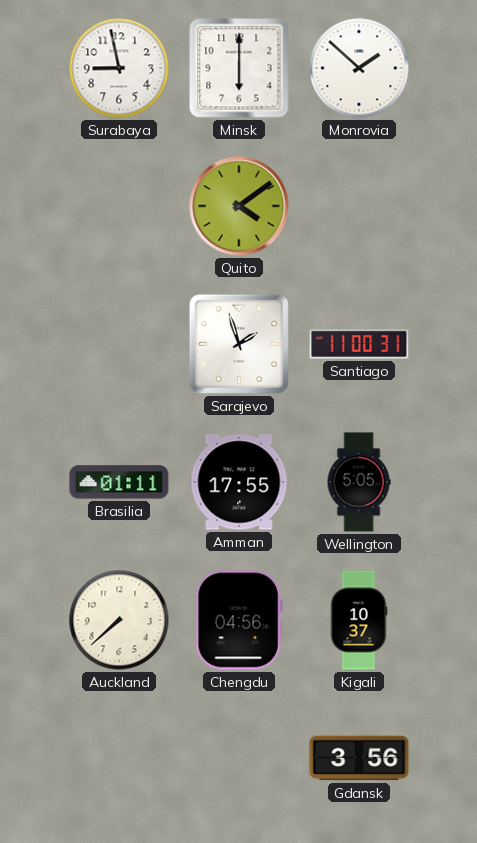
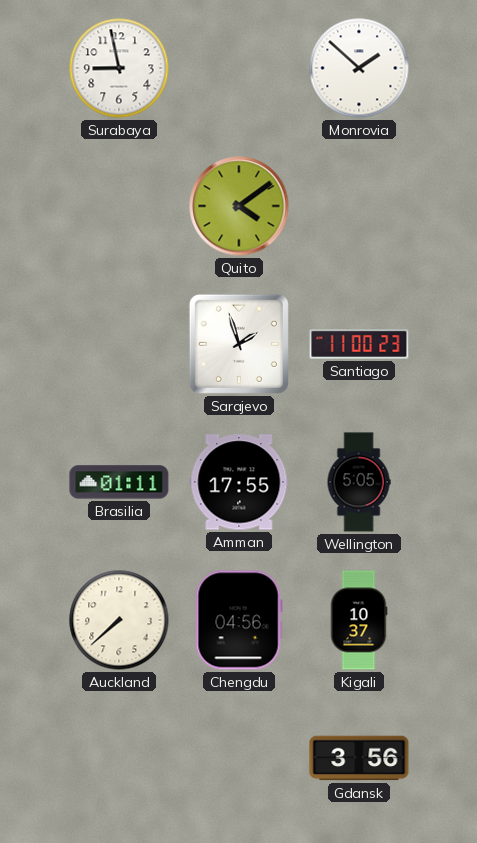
Minsk: 6:00 -> none
Santiago: 11:00:31 -> 11:00:23
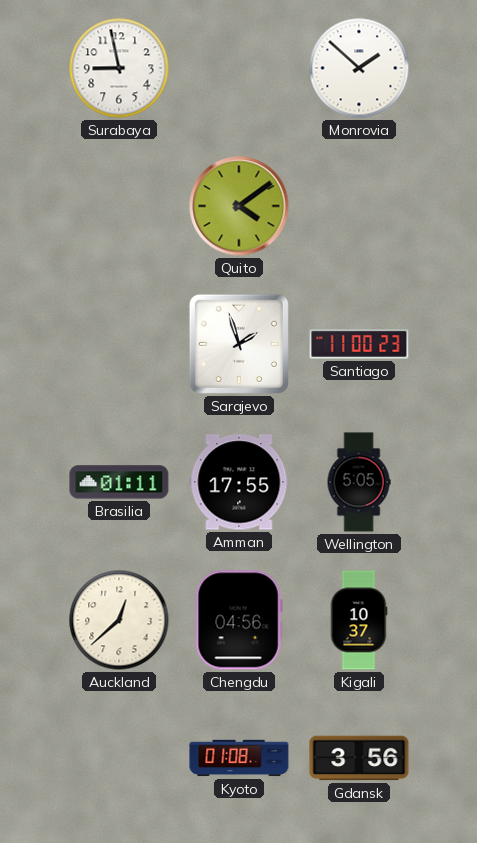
Auckland: 7:38 -> 12:38
Kyoto: none -> 01:08
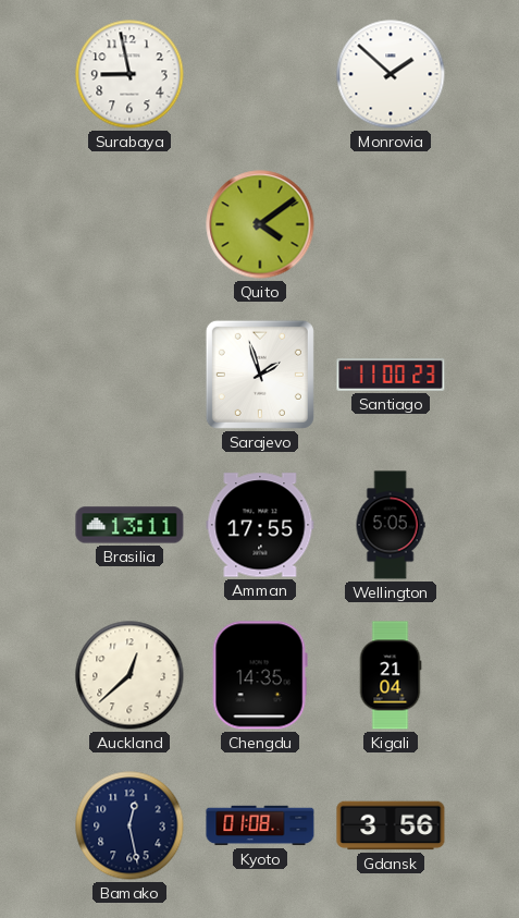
Brasilia: 01:11 -> 13:11
Chengdu: 04:56 -> 14:35
Kigali: 10:37 -> 21:04
Bamako: none -> 12:28
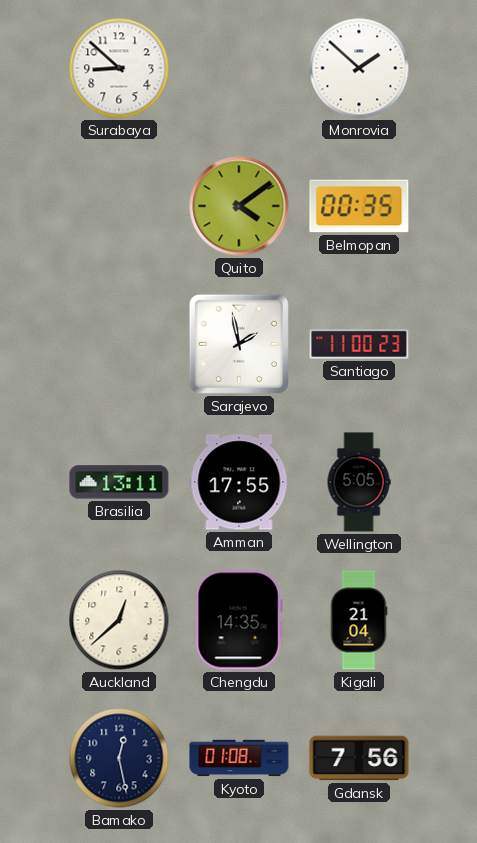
Surabaya: 8:58 -> 8:52
Belmopan: none -> 00:35
Sarajevo: 1:57 -> 1:58
Gdansk: 3:56 -> 7:56
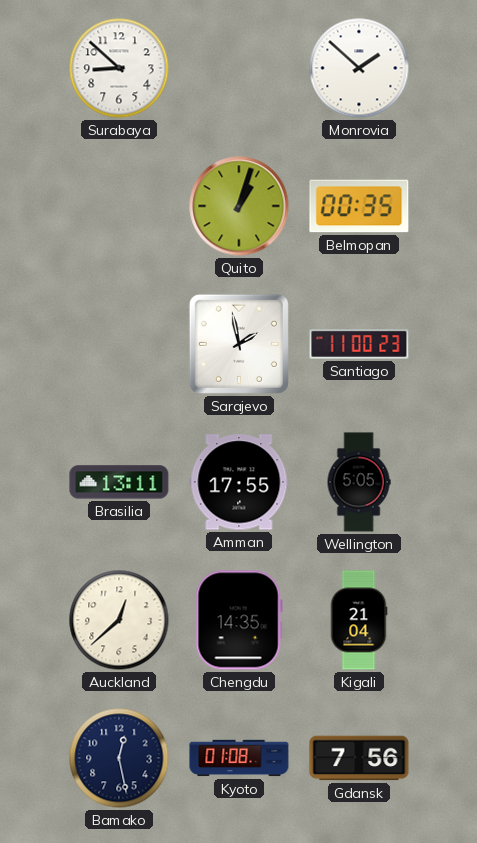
Quito: 4:09 -> 1:03
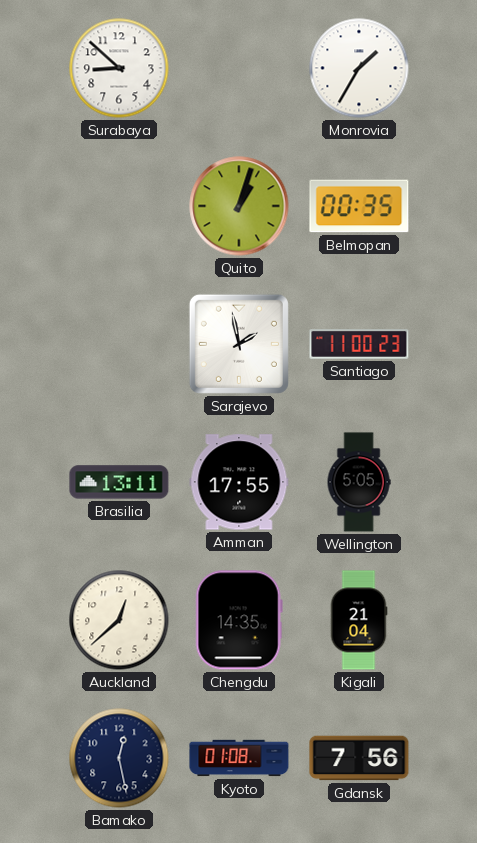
Monrovia: 1:52 -> 1:35
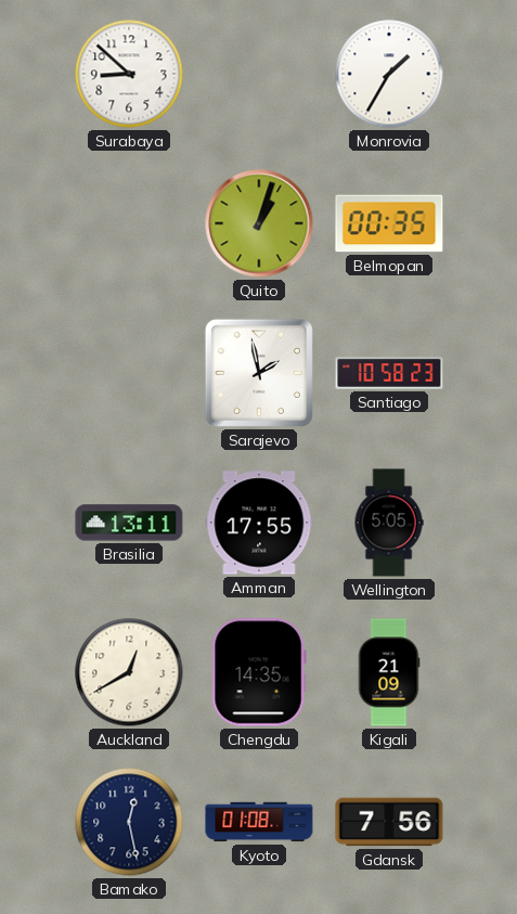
Santiago: 11:00 -> 10:58
Auckland: 12:38 -> 12:40
Kigali: 21:04 -> 21:09
